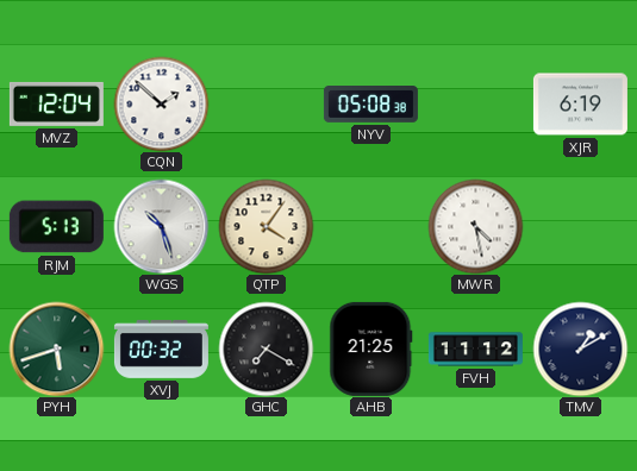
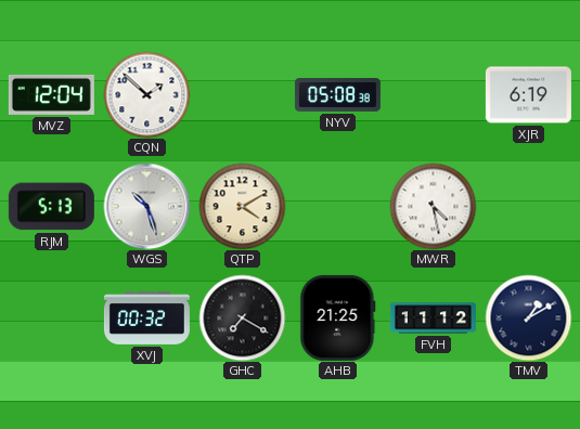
QTP: 4:06 -> 4:10
PYH: 5:42 -> none
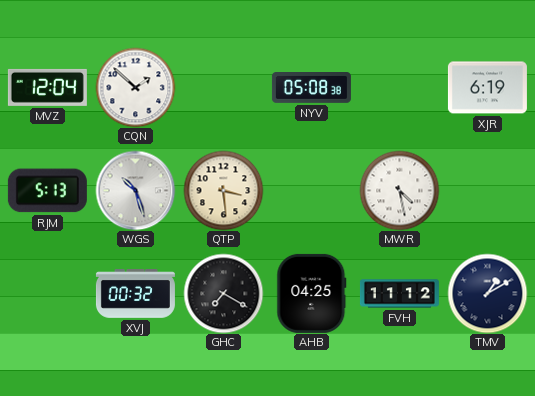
QTP: 4:10 -> 3:29
AHB: 21:25 -> 04:25
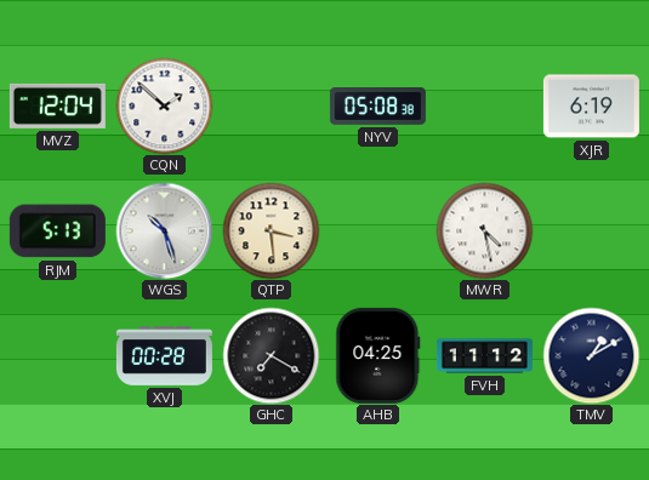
XVJ: 00:32 -> 00:28
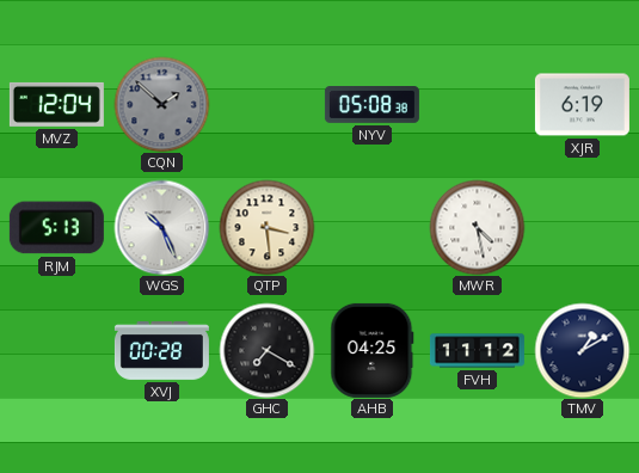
CQN dial: white -> grey
WGS: 10:27 -> 10:26
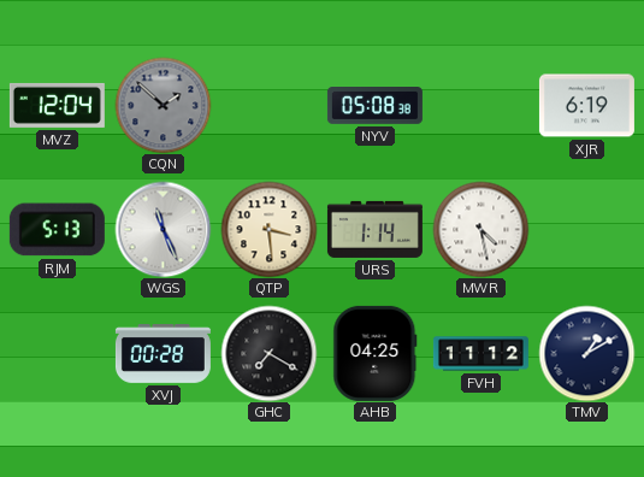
WGS: 10:26 -> 11:26
URS: none -> 1:14
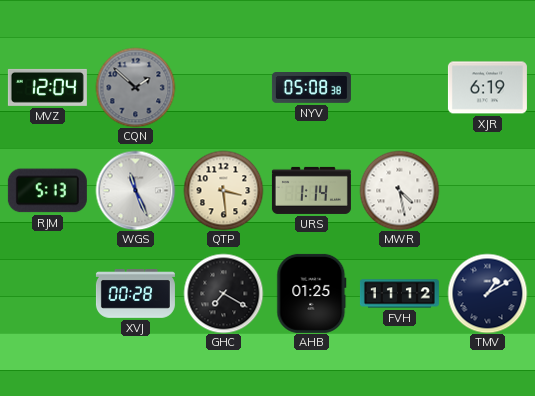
AHB: 04:25 -> 01:25
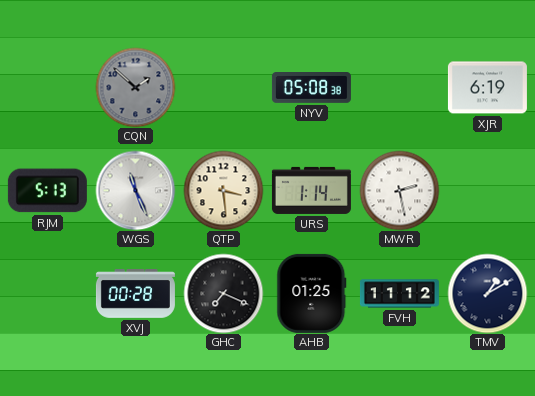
MVZ: 12:04 -> none
MWR: 4:28 -> 2:28
GHC: 7:20 -> 7:19
